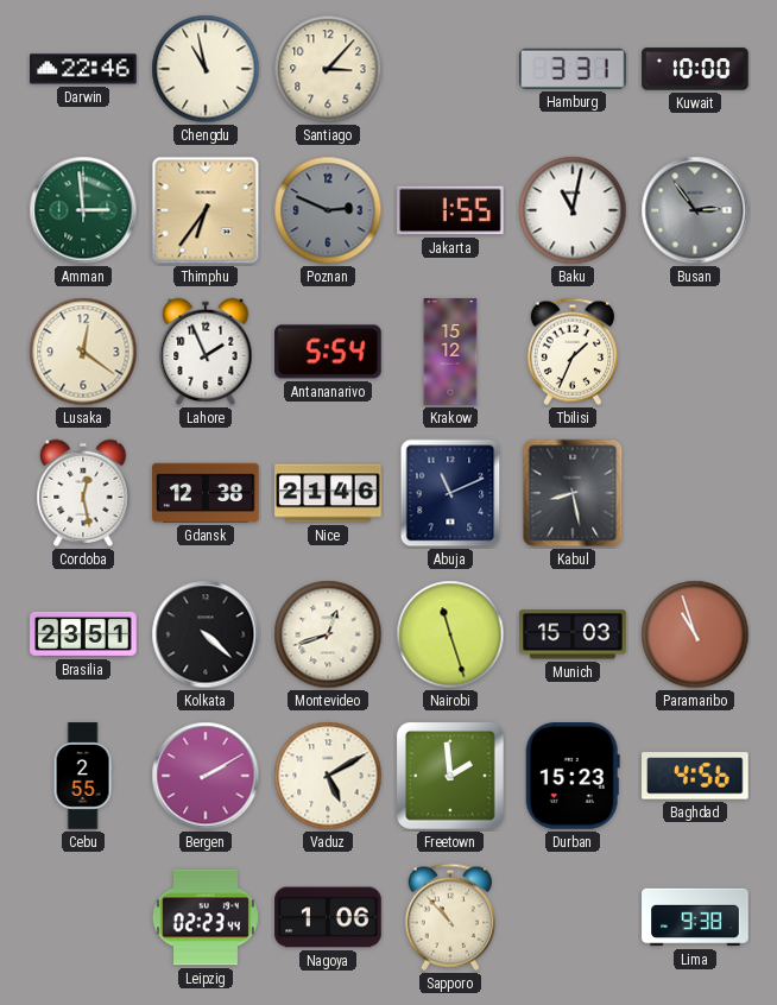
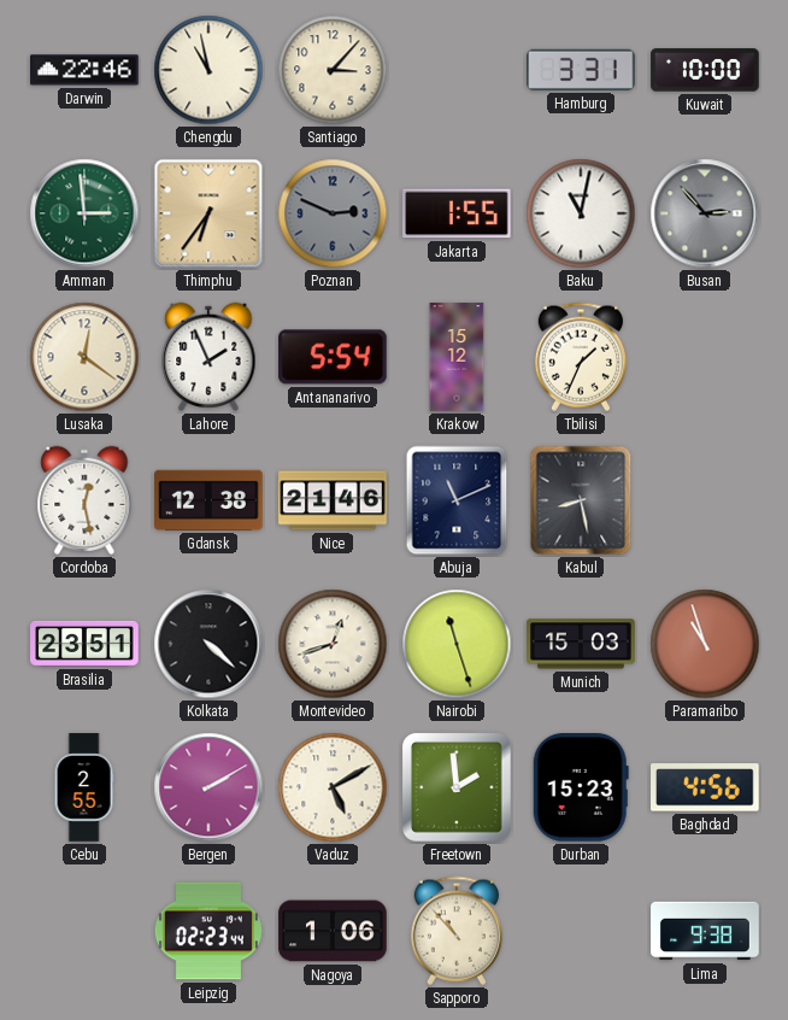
Busan: 2:54 -> 2:53
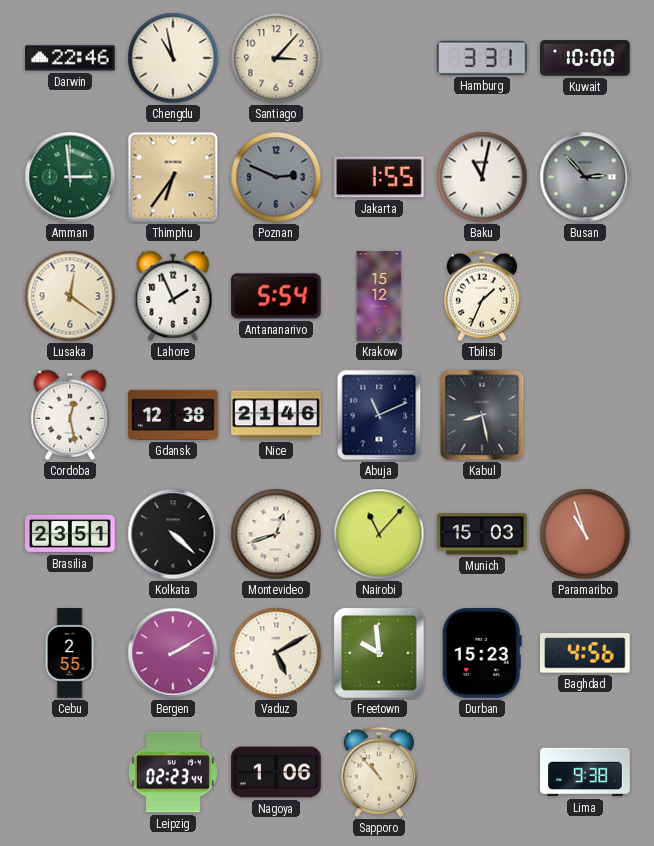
Nairobi: 11:27 -> 11:07
Freetown: 1:59 -> 9:59
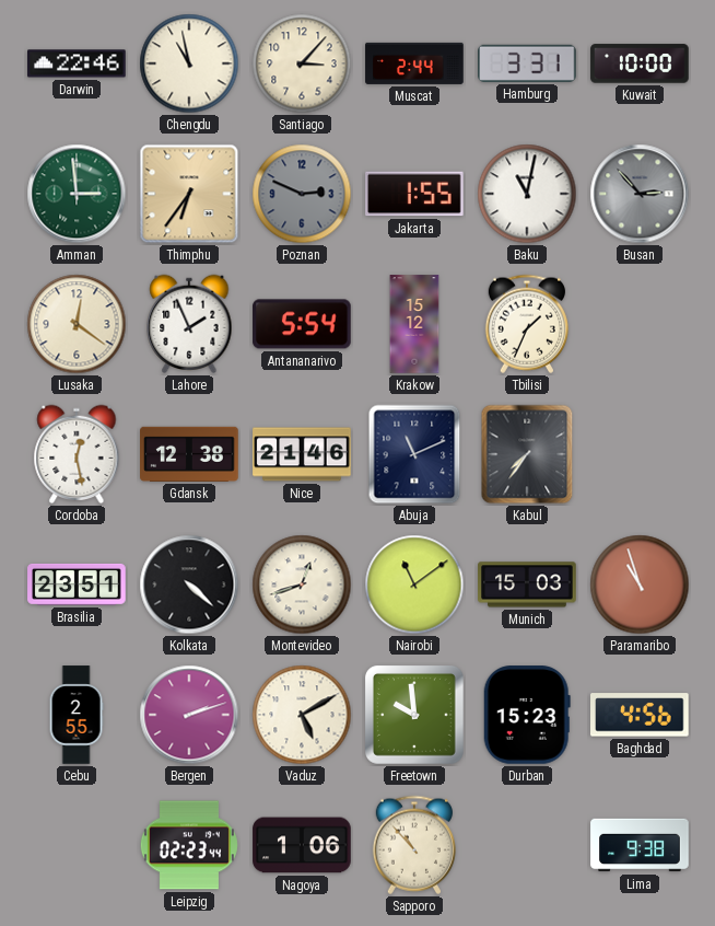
Muscat: none -> 2:44
Kabul: 8:28 -> 7:36
Nairobi: 11:07 -> 11:09
Bergen: 2:10 -> 2:12
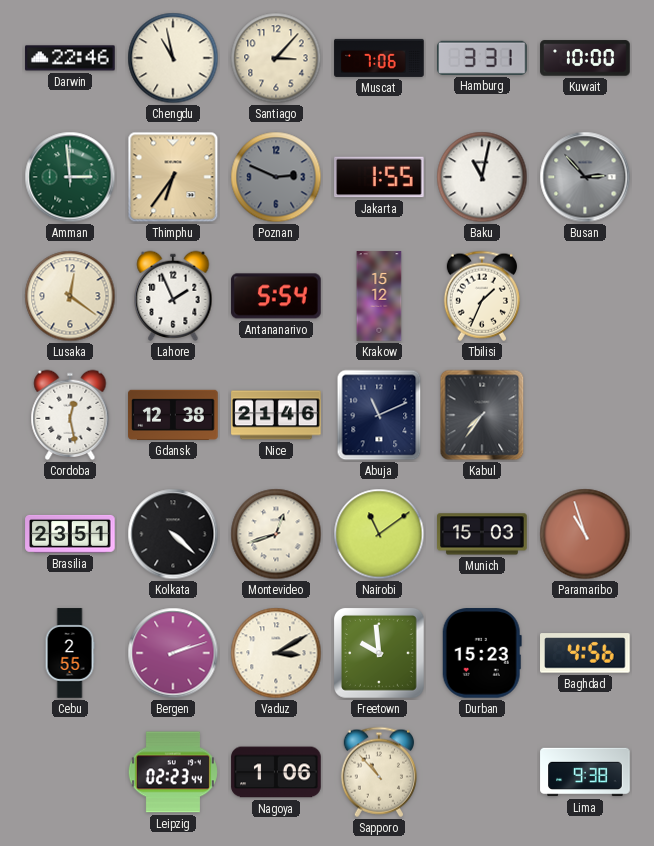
Muscat: 2:44 -> 7:06
Vaduz: 5:10 -> 3:10
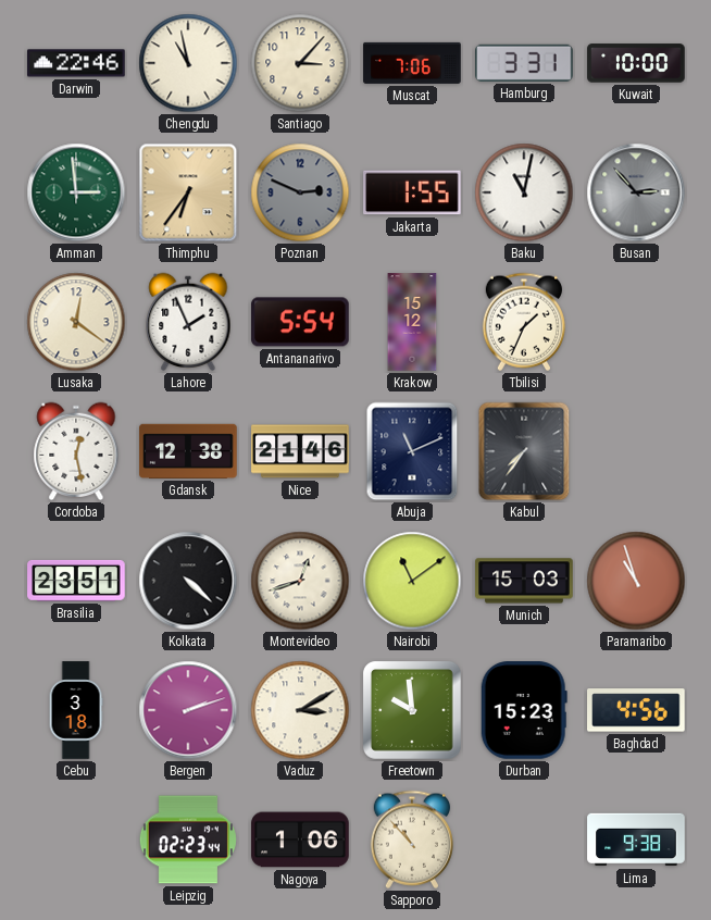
Cebu: 2:55 -> 3:18
